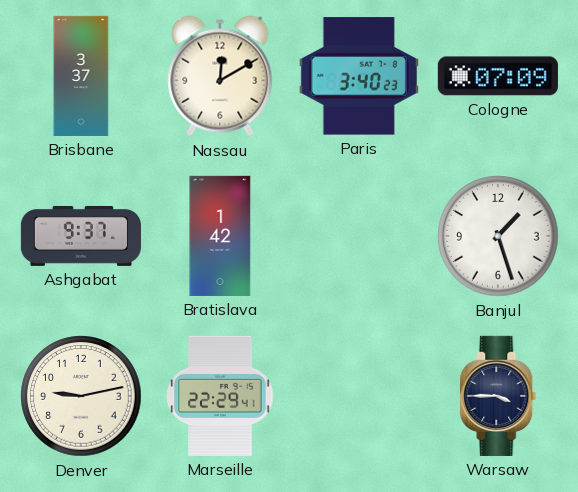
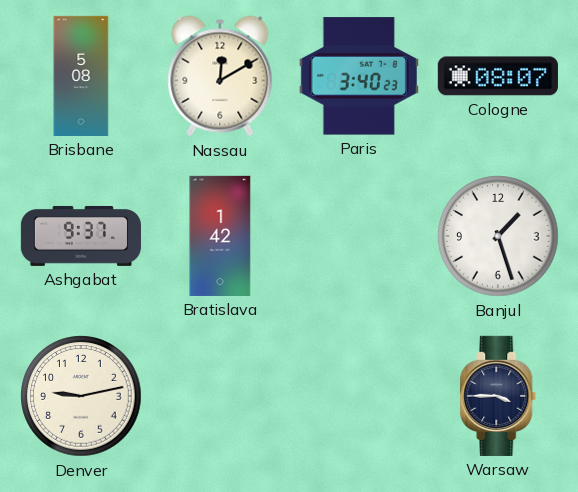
Brisbane: 3:37 -> 5:08
Cologne: 07:09 -> 08:07
Marseille: 22:29 -> none
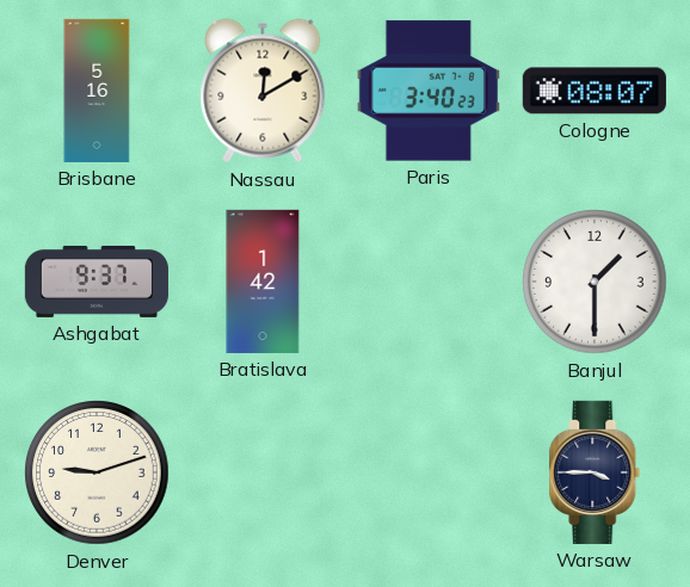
Brisbane: 5:08 -> 5:16
Banjul: 1:27 -> 1:30
Denver: 9:13 -> 9:12
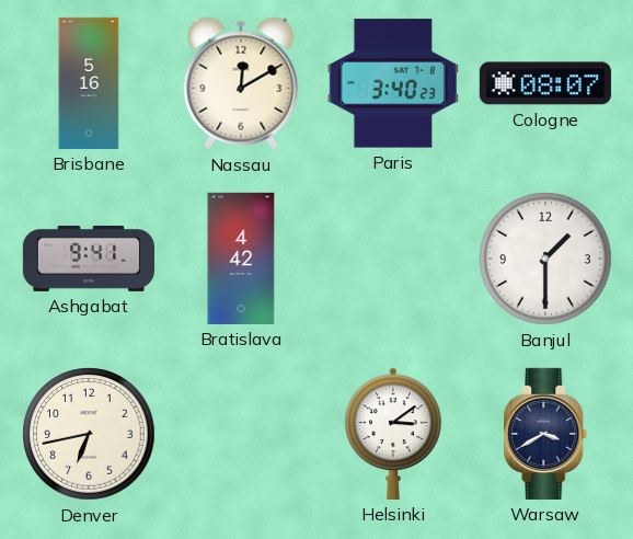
Ashgabat: 9:37 -> 9:41
Bratislava: 1:42 -> 4:42
Denver: 9:12 -> 6:43
Helsinki: none -> 3:09
Warsaw: 3:45 -> 3:40
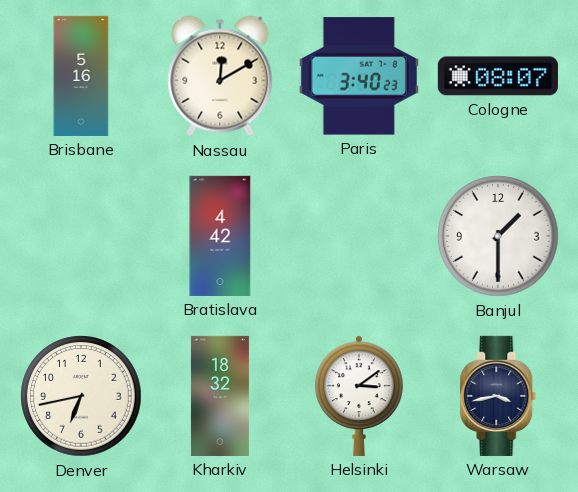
Ashgabat: 9:41 -> none
Kharkiv: none -> 18:32
Warsaw: 3:40 -> 3:43
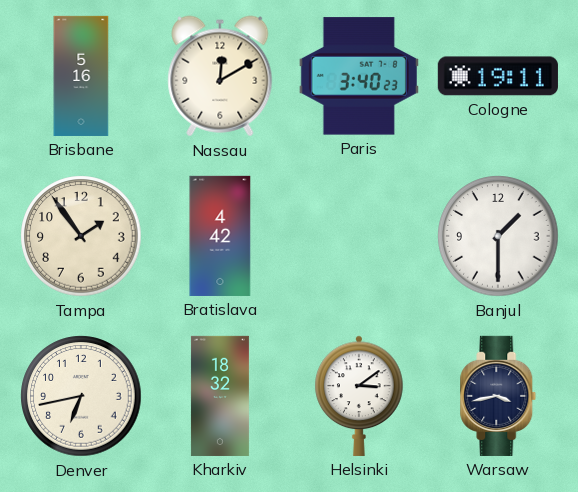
Cologne: 08:07 -> 19:11
Tampa: none -> 1:54
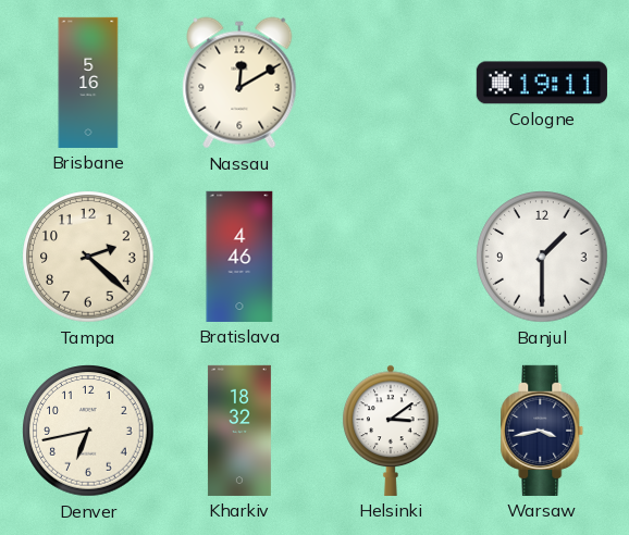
Paris: 3:40 -> none
Tampa: 1:54 -> 2:22
Bratislava: 4:42 -> 4:46
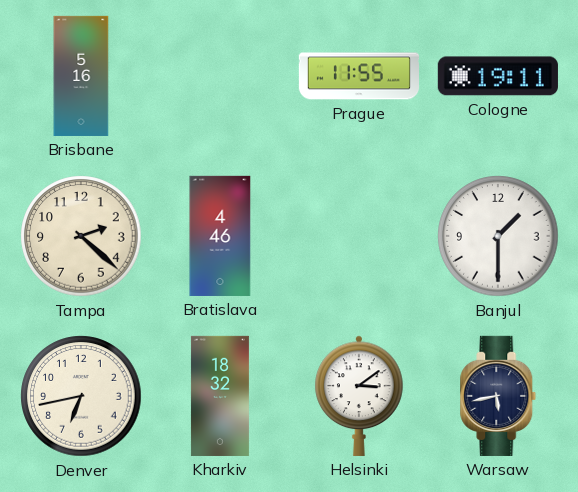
Nassau: 12:10 -> none
Prague: none -> 11:55
Warsaw: 3:43 -> 5:43
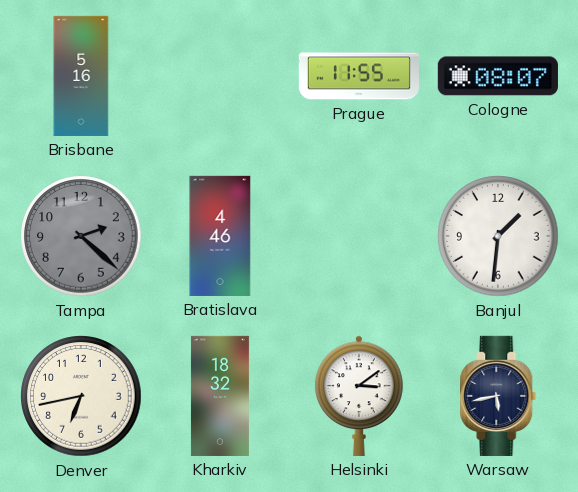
Cologne: 19:11 -> 08:07
Tampa dial: cream -> grey
Banjul: 1:30 -> 1:31
